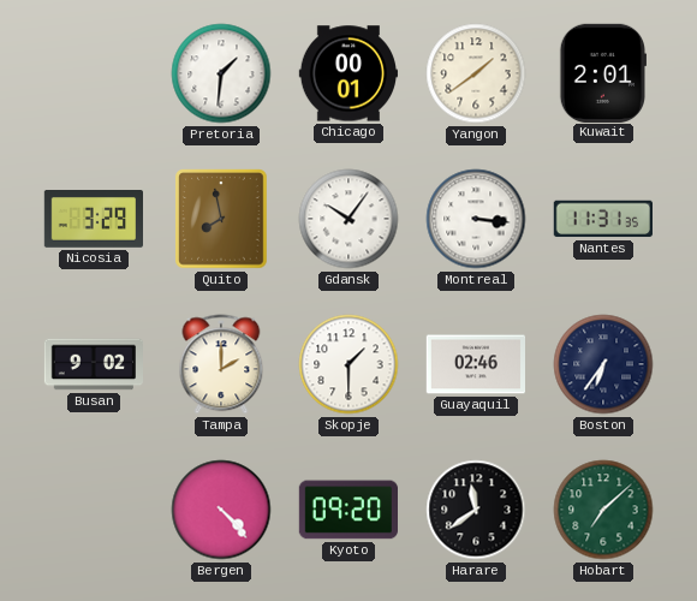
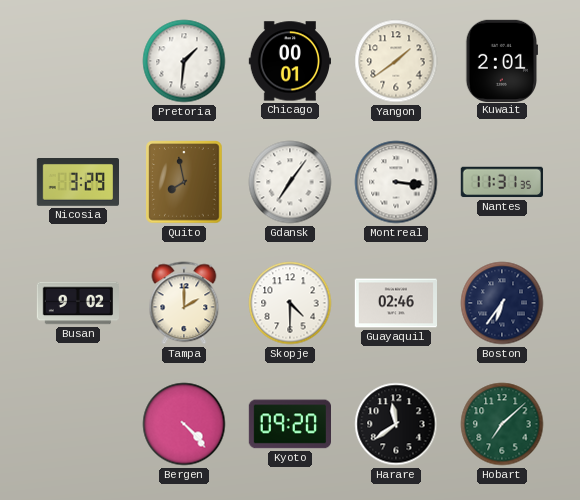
Gdansk: 10:06 -> 7:06
Skopje: 1:30 -> 4:30
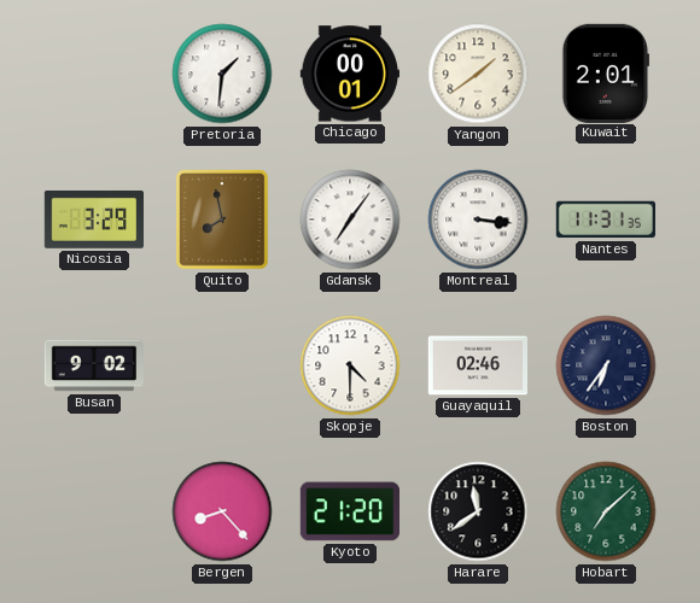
Tampa: 2:00 -> none
Bergen: 4:23 -> 8:23
Kyoto: 09:20 -> 21:20
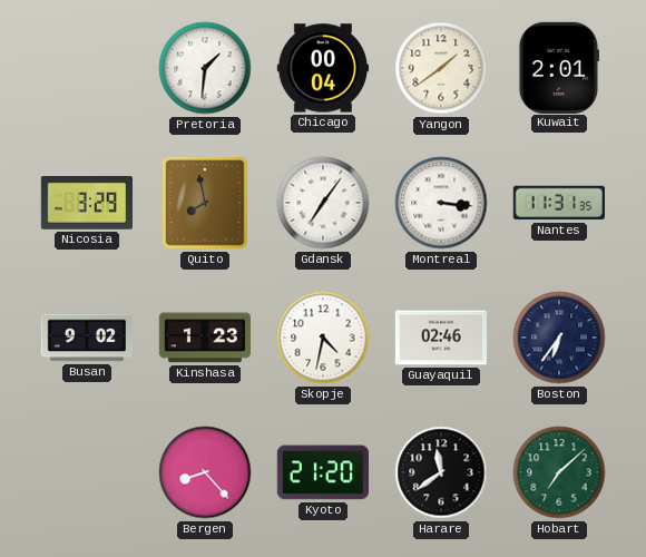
Chicago: 00:01 -> 00:04
Kinshasa: none -> 1:23
Skopje: 4:30 -> 4:32
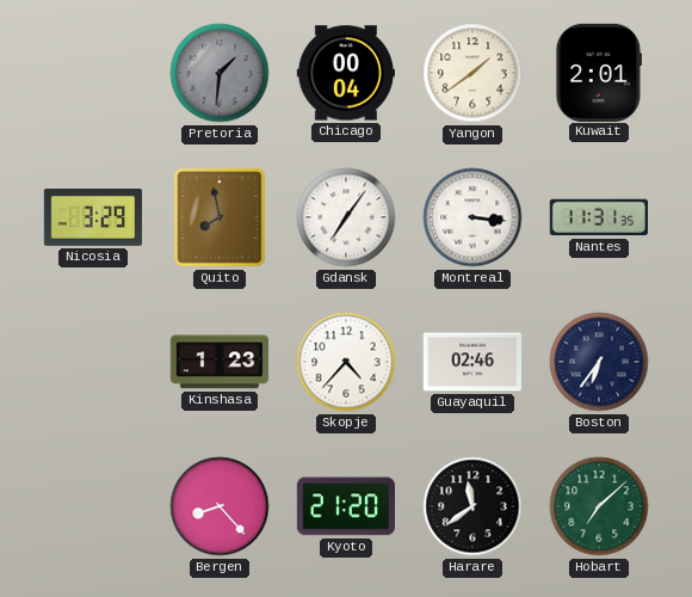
Pretoria dial: white -> grey
Busan: 9:02 -> none
Skopje: 4:32 -> 4:37
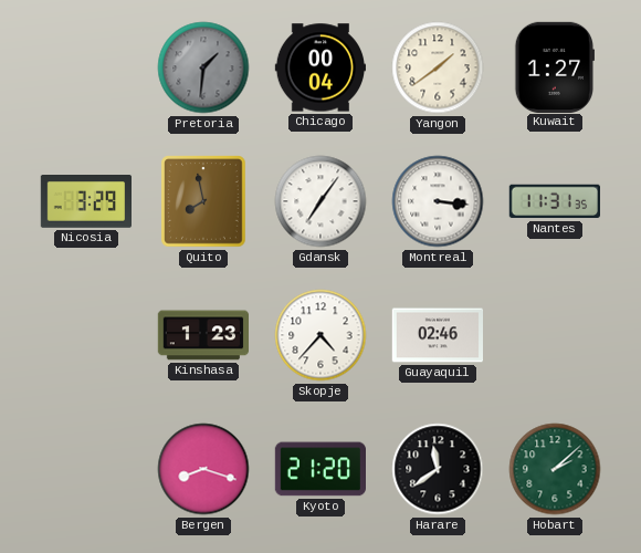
Kuwait: 2:01 -> 1:27
Boston: 6:36 -> none
Bergen: 8:23 -> 8:18
Hobart: 7:08 -> 2:08
